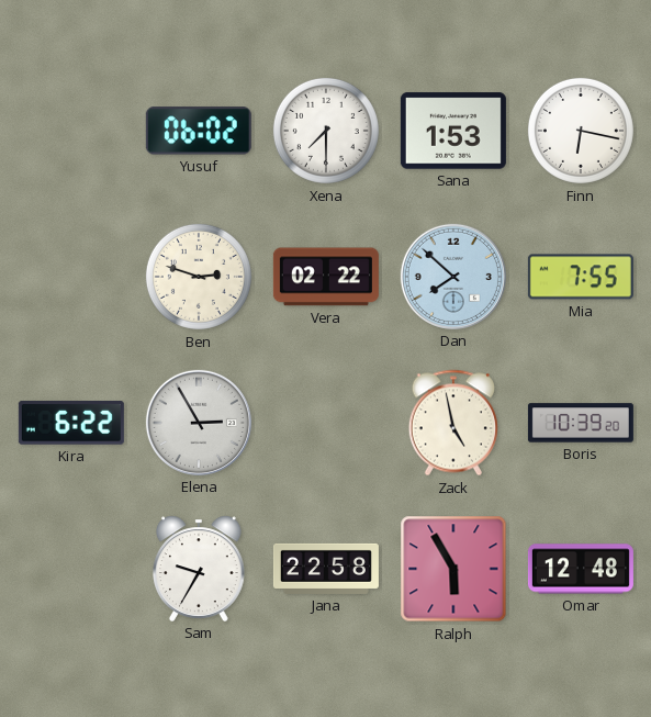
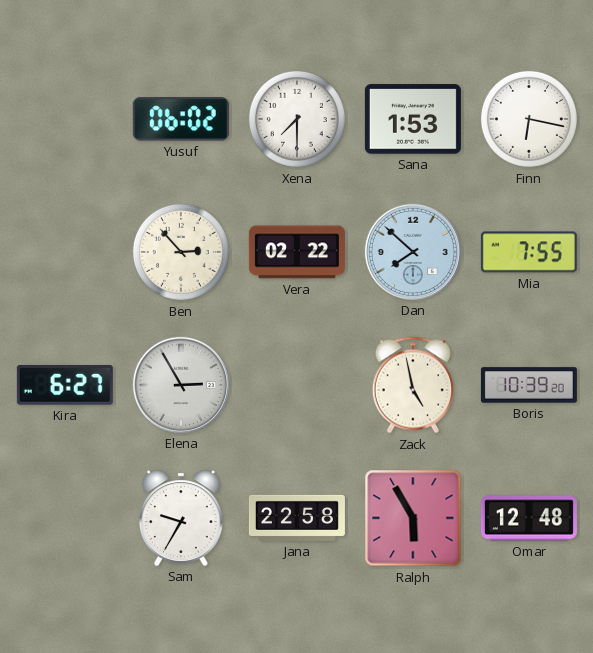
Ben: 2:48 -> 2:53
Kira: 6:22 -> 6:27
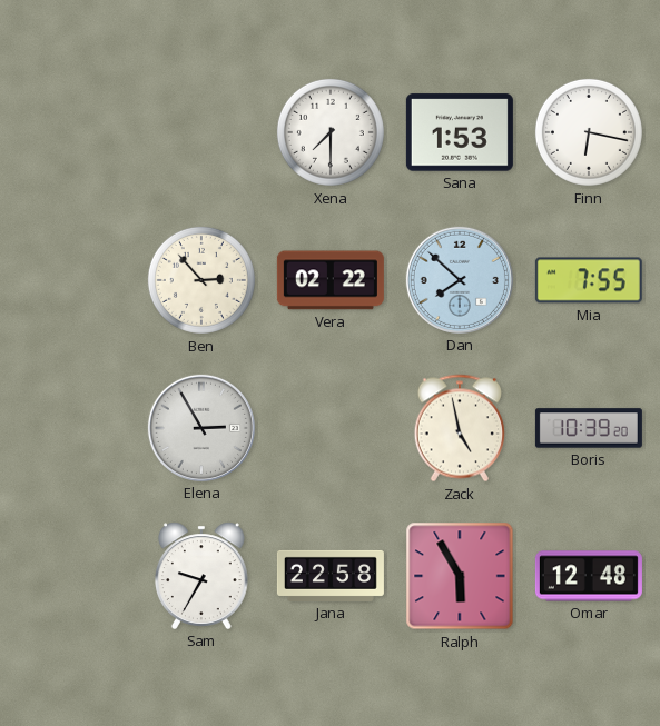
Yusuf: 06:02 -> none
Kira: 6:27 -> none
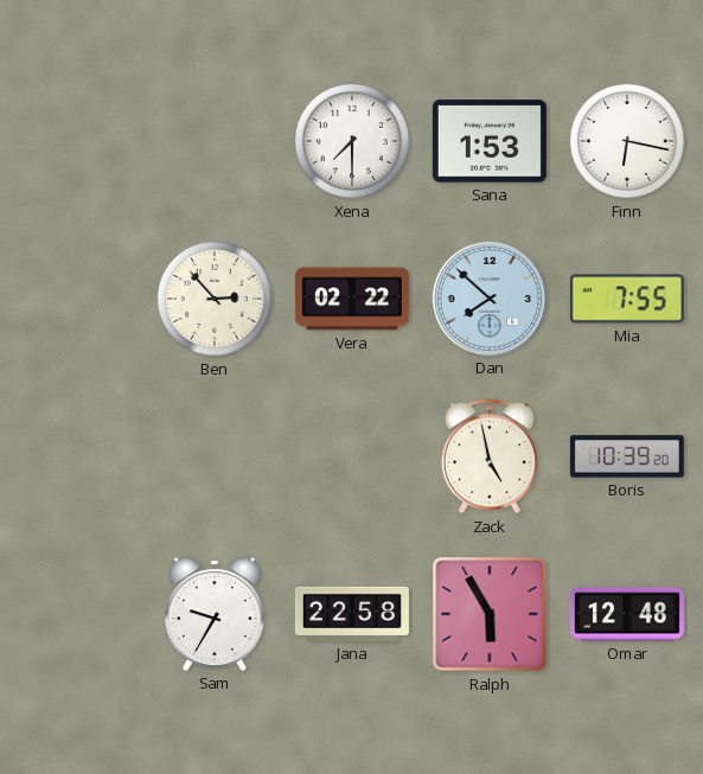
Elena: 2:55 -> none
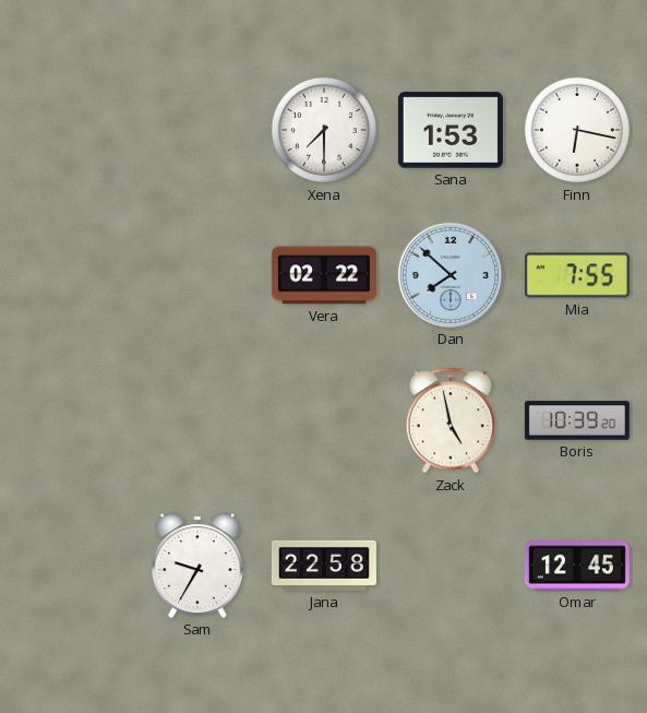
Ben: 2:53 -> none
Ralph: 5:55 -> none
Omar: 12:48 -> 12:45
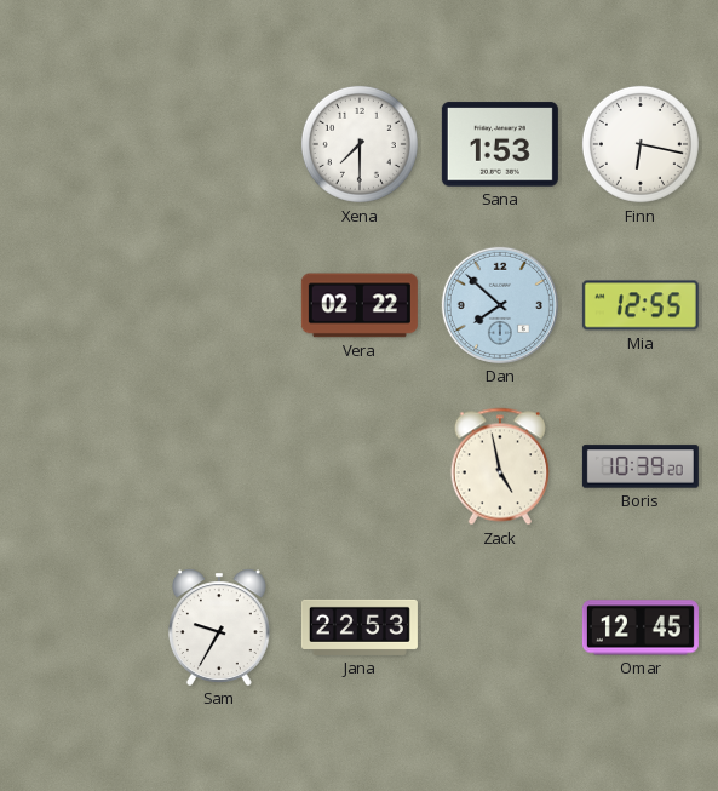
Mia: 7:55 -> 12:55
Jana: 22:58 -> 22:53
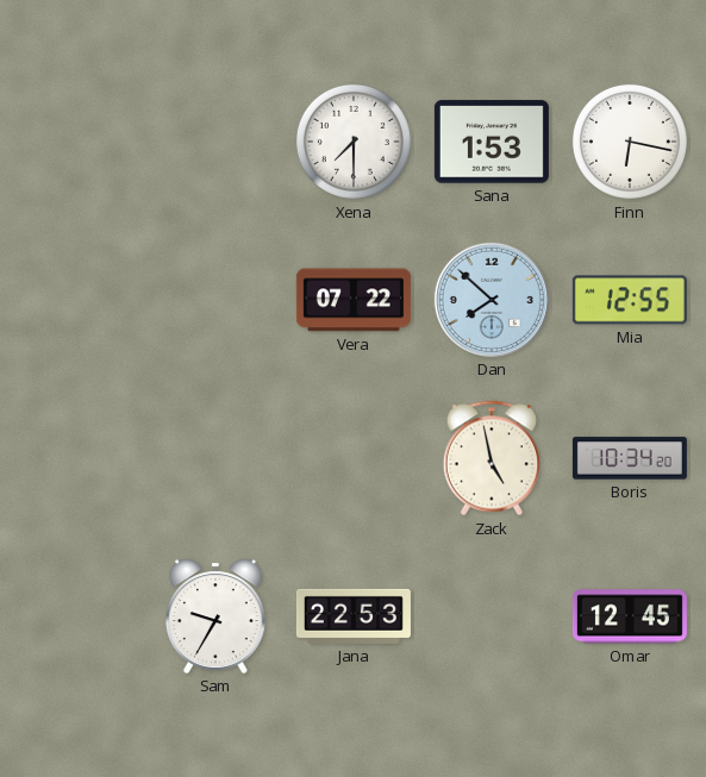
Vera: 02:22 -> 07:22
Boris: 10:39 -> 10:34
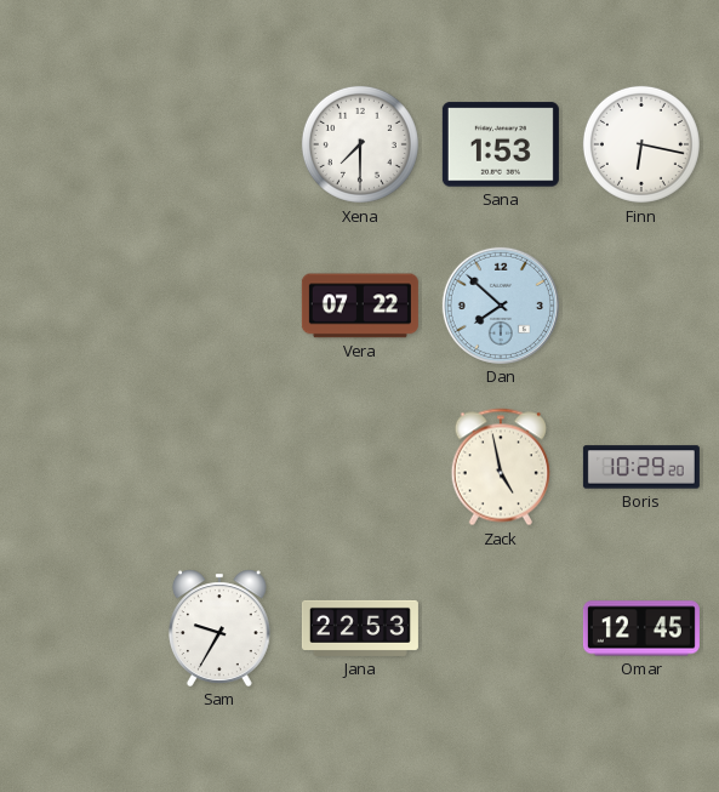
Mia: 12:55 -> none
Boris: 10:34 -> 10:29
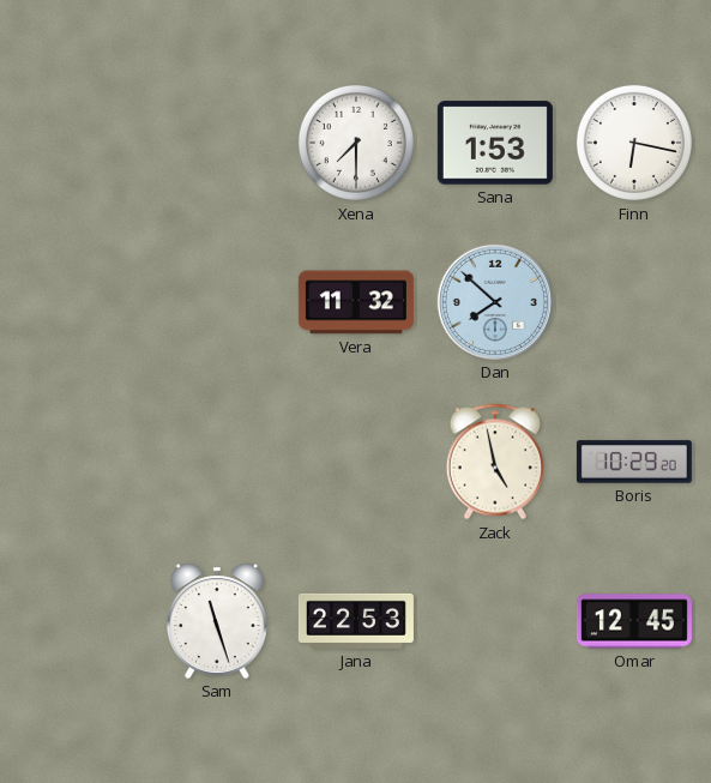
Vera: 07:22 -> 11:32
Sam: 9:35 -> 11:27
